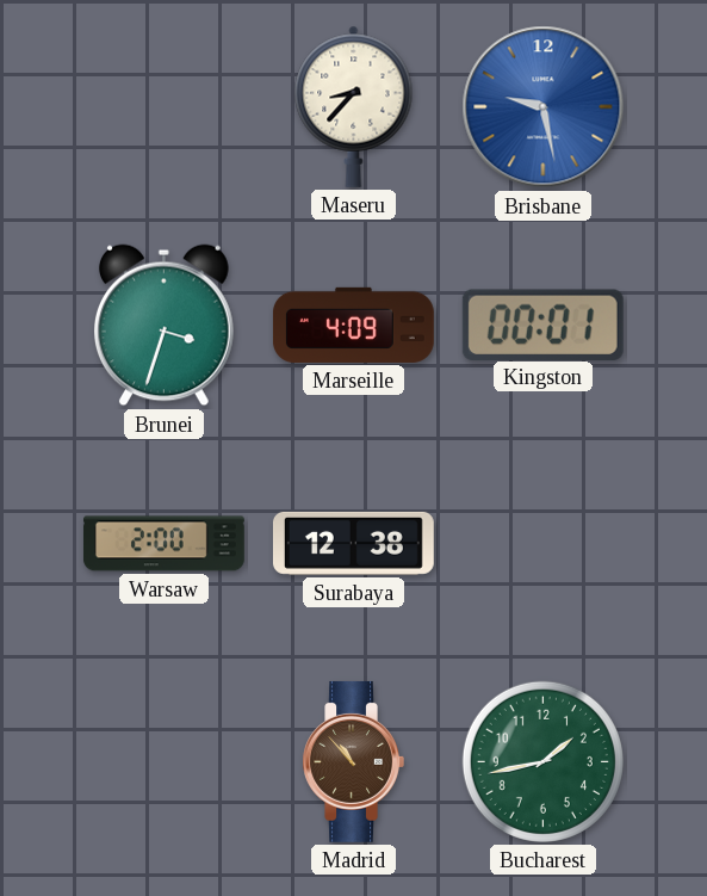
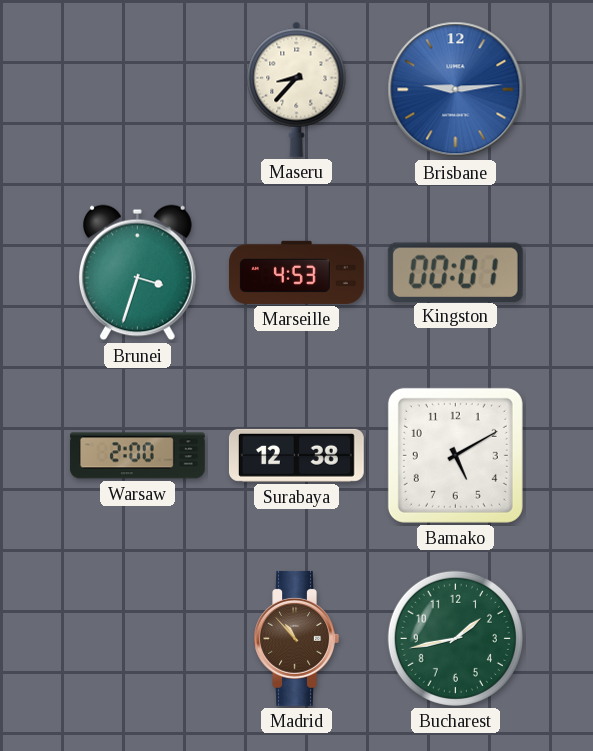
Brisbane: 9:28 -> 9:14
Marseille: 4:09 -> 4:53
Bamako: none -> 5:10
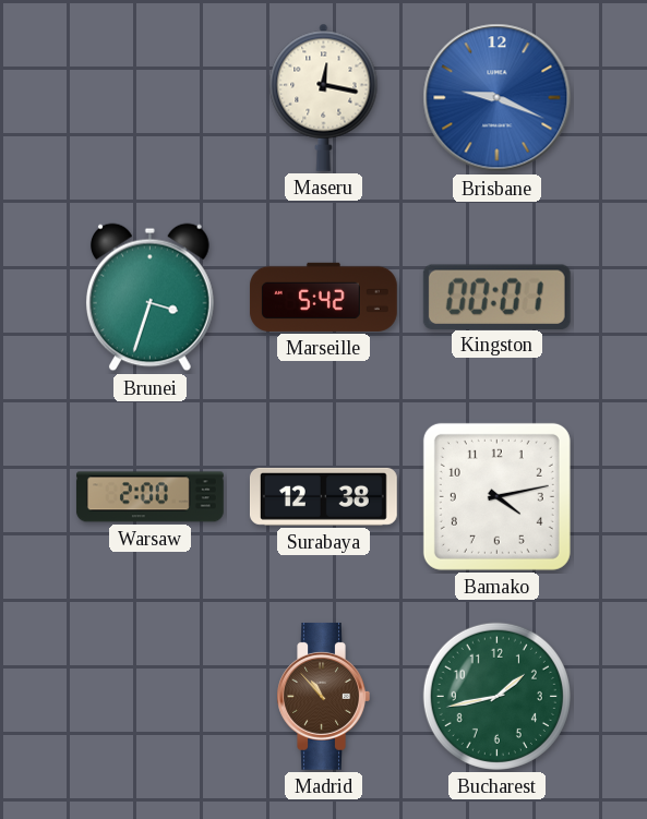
Maseru: 8:37 -> 12:17
Brisbane: 9:14 -> 9:19
Marseille: 4:53 -> 5:42
Bamako: 5:10 -> 4:13
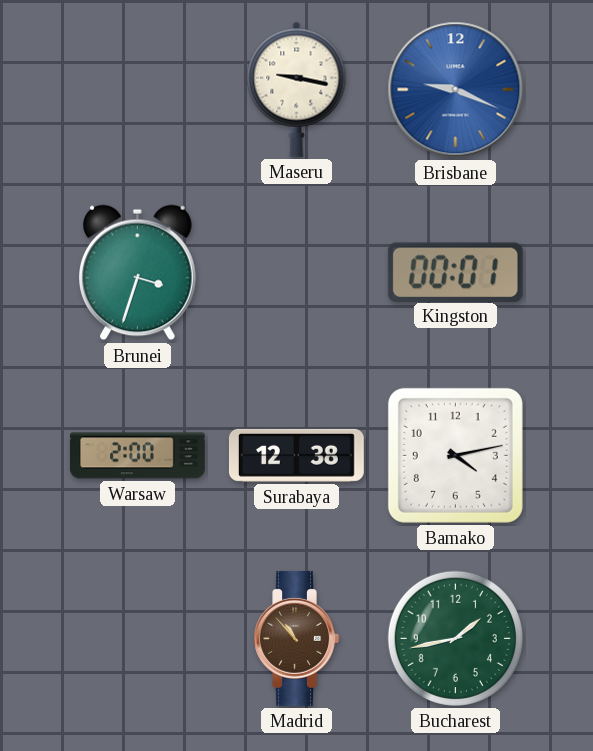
Maseru: 12:17 -> 9:17
Marseille: 5:42 -> none
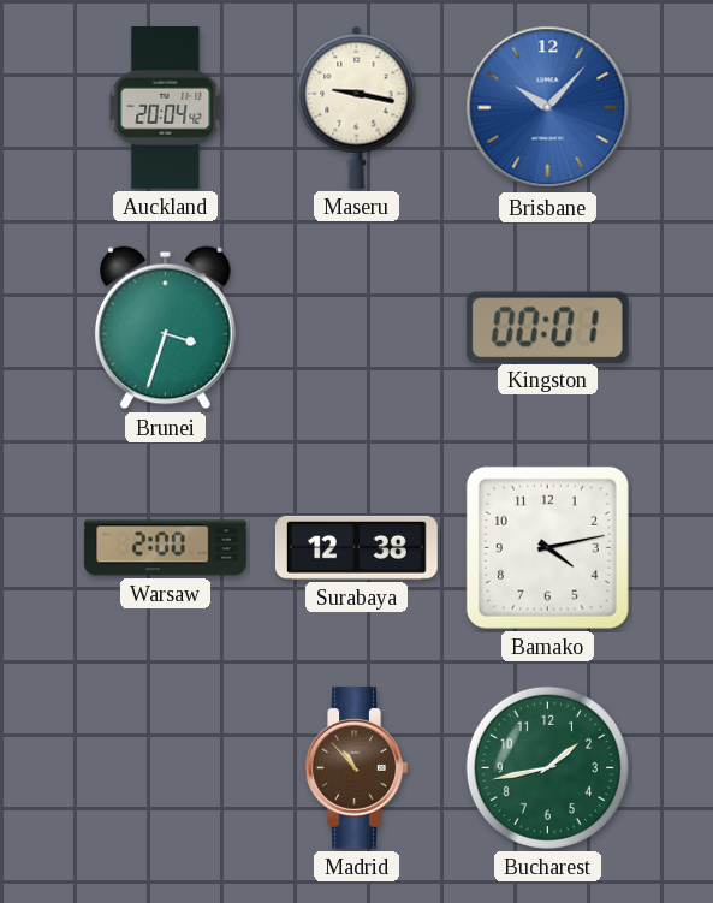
Auckland: none -> 20:04
Brisbane: 9:19 -> 10:07
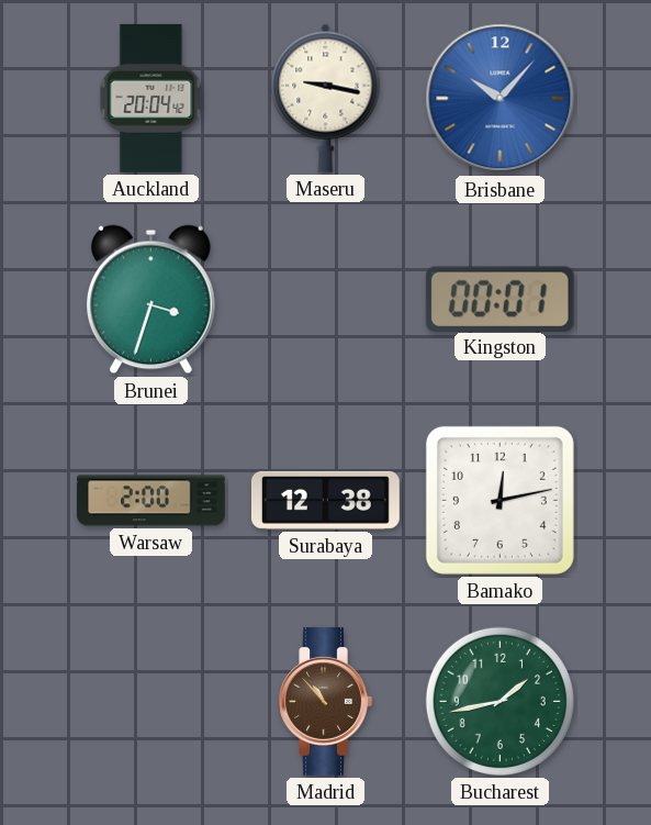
Bamako: 4:13 -> 12:13
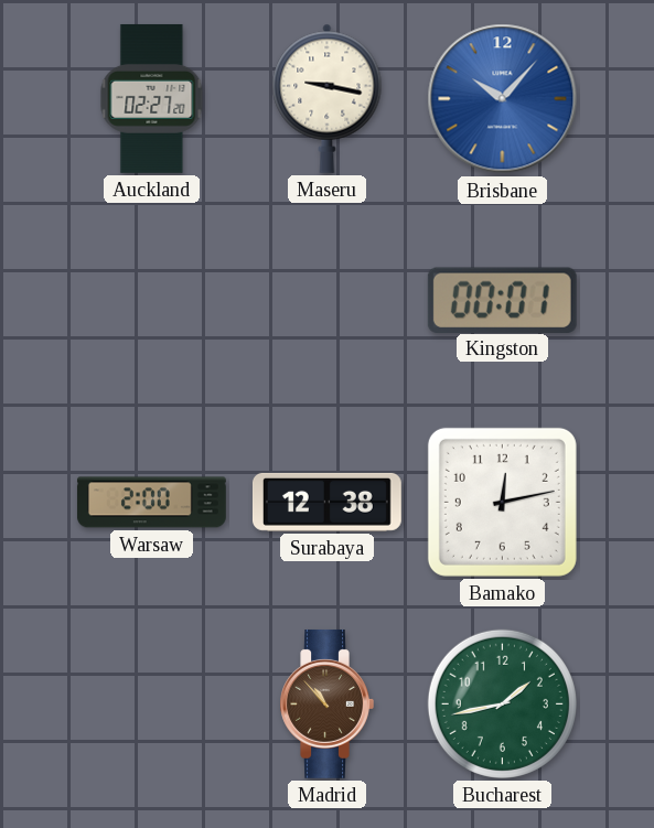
Auckland: 20:04 -> 02:27
Brunei: 3:33 -> none
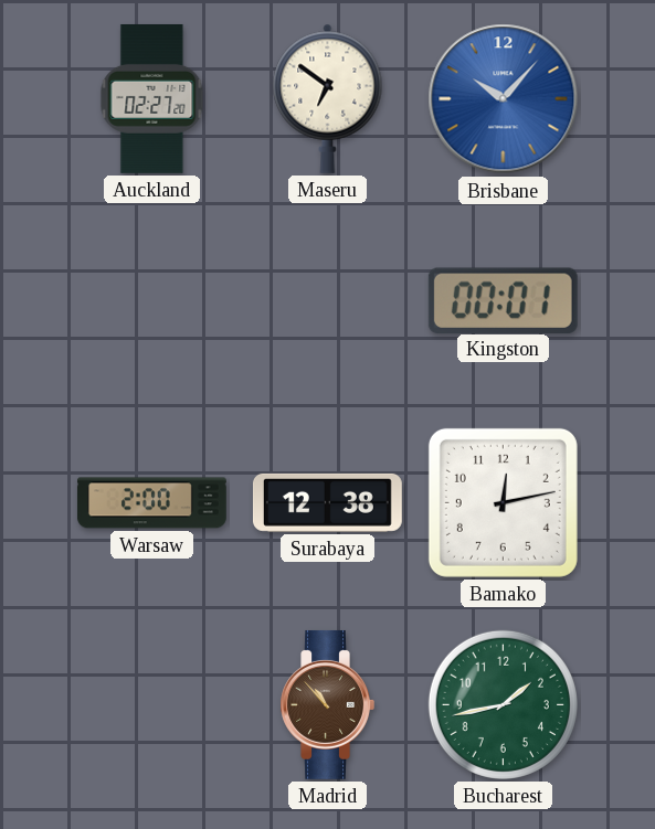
Maseru: 9:17 -> 6:51
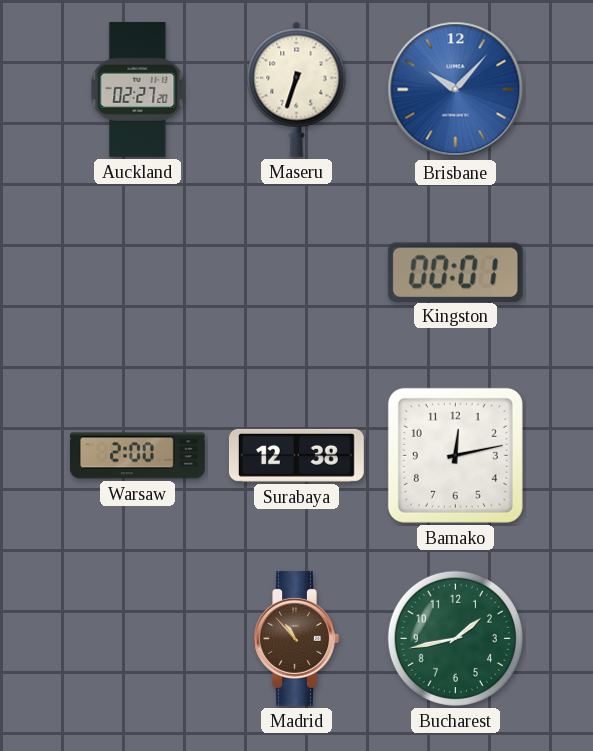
Maseru: 6:51 -> 6:33
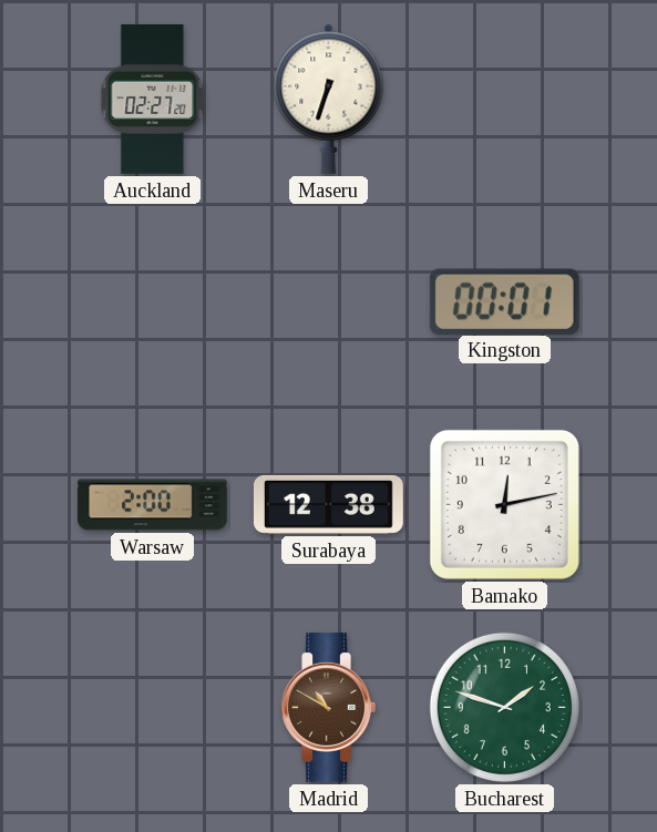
Brisbane: 10:07 -> none
Madrid: 10:53 -> 10:50
Bucharest: 1:43 -> 1:48
